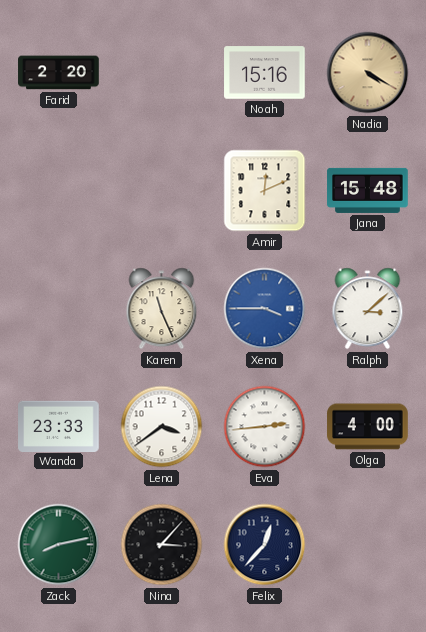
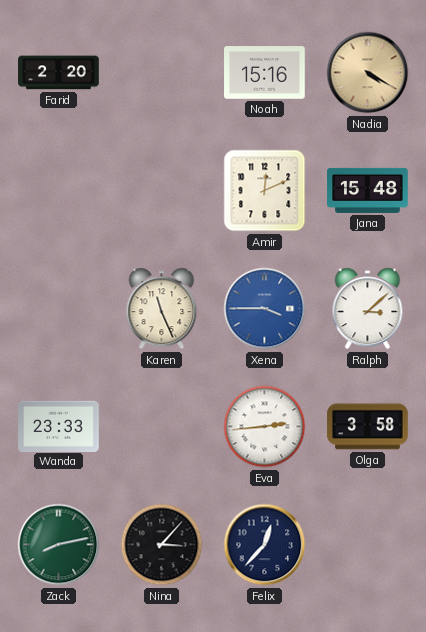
Lena: 3:39 -> none
Olga: 4:00 -> 3:58
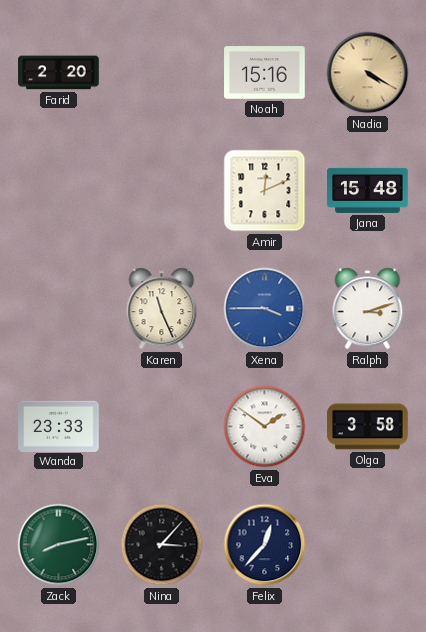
Ralph: 3:08 -> 3:12
Eva: 2:44 -> 1:51
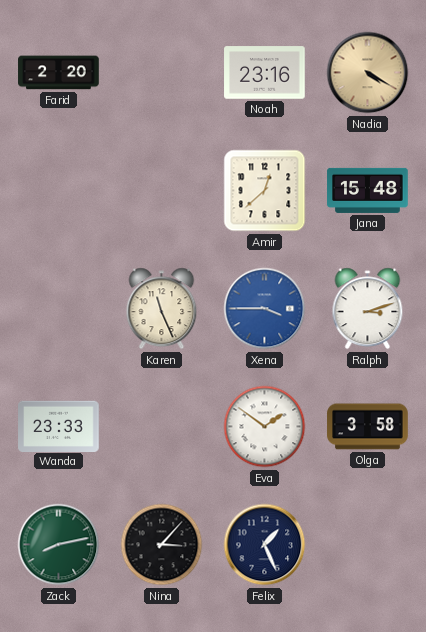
Noah: 15:16 -> 23:16
Amir: 12:11 -> 12:38
Felix: 12:37 -> 1:26
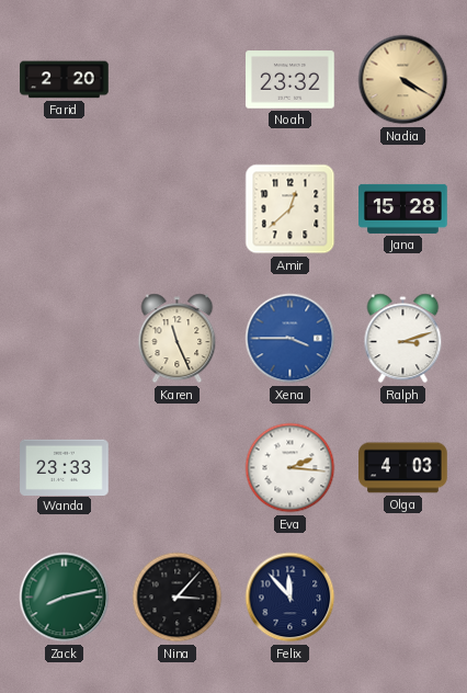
Noah: 23:16 -> 23:32
Jana: 15:48 -> 15:28
Eva: 1:51 -> 2:16
Olga: 3:58 -> 4:03
Felix: 1:26 -> 11:53
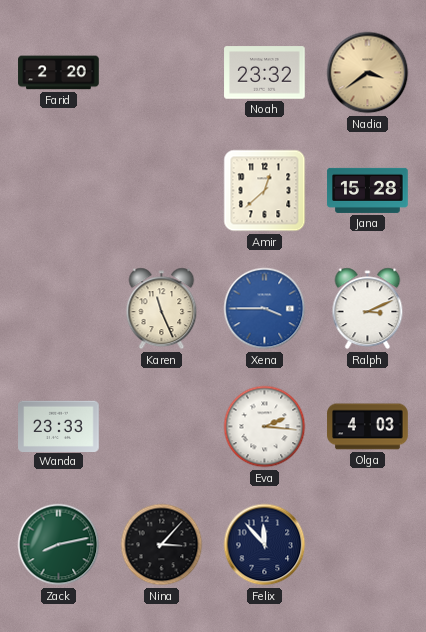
Nadia: 4:20 -> 3:39
Ralph: 3:12 -> 3:11
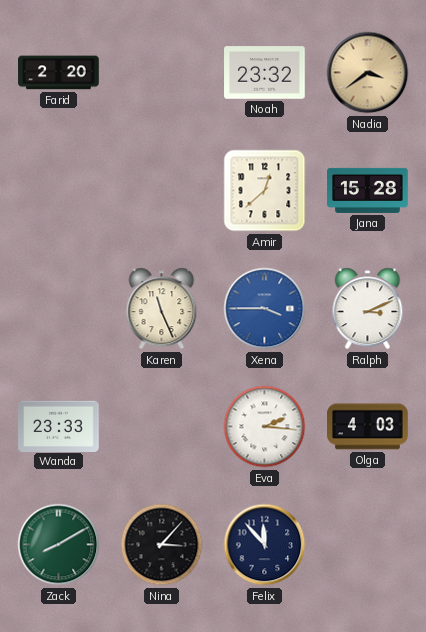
Zack: 8:13 -> 8:10
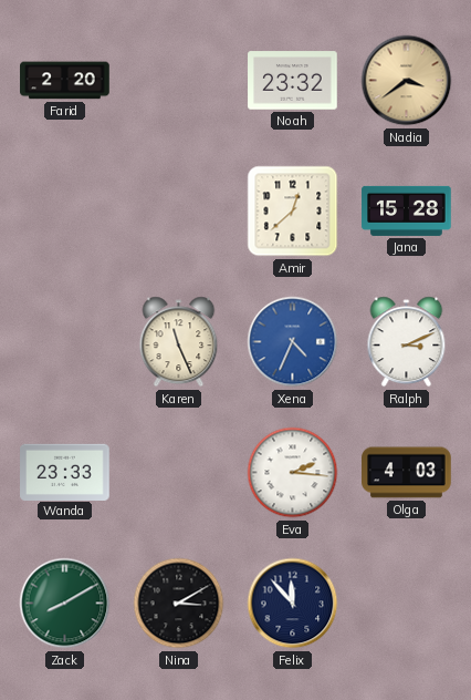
Xena: 3:45 -> 4:34
Nina: 3:07 -> 3:10
